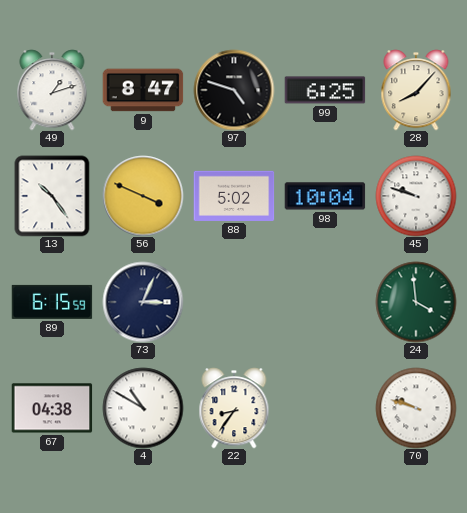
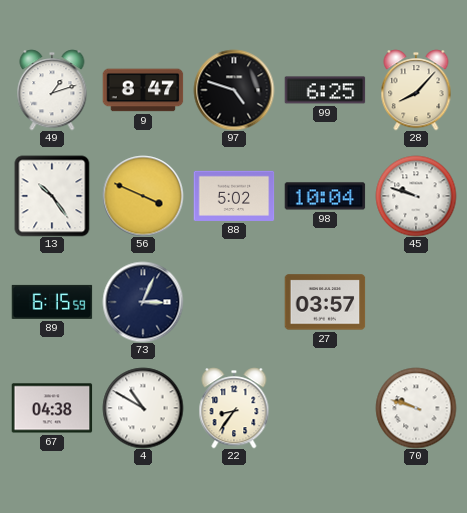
27: none -> 03:57
24: 3:59 -> none
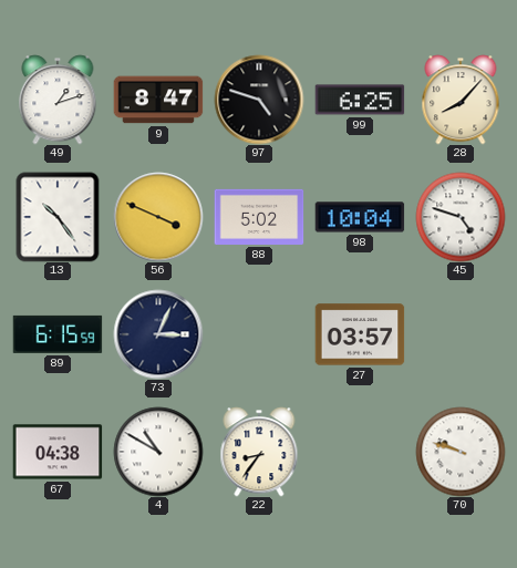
45: 9:48 -> 4:48
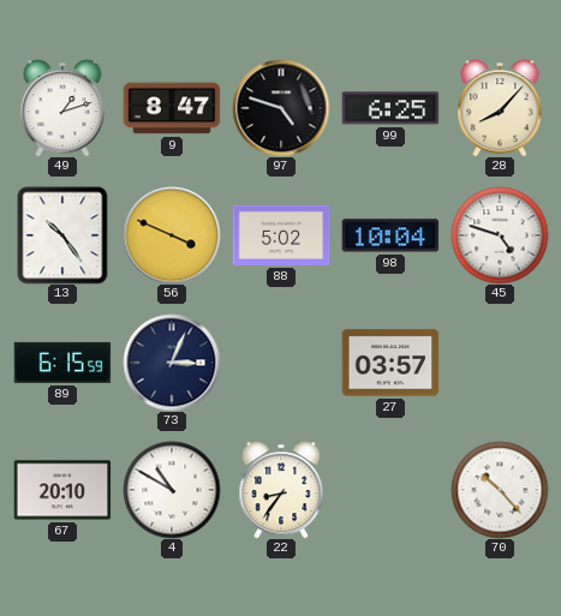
67: 04:38 -> 20:10
70: 9:48 -> 10:23
